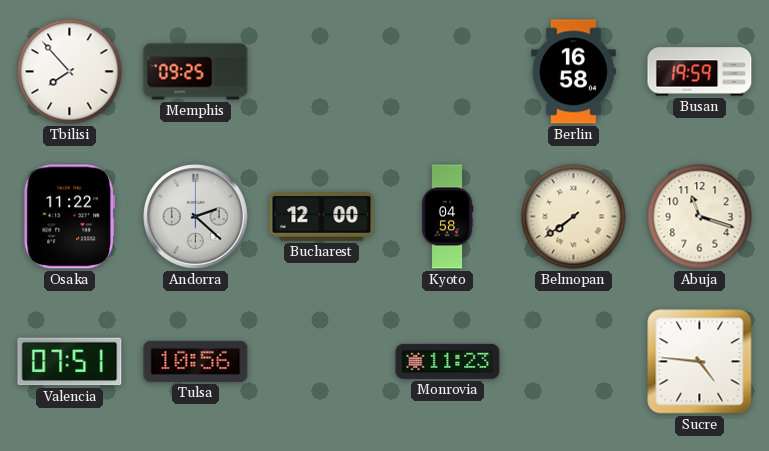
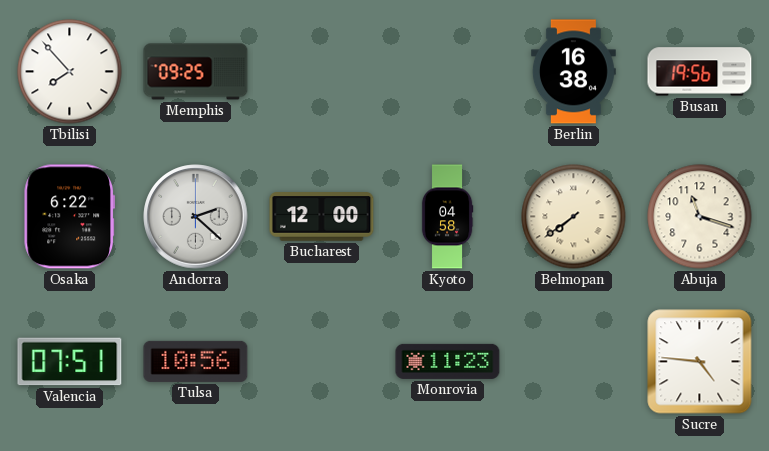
Berlin: 16:58 -> 16:38
Busan: 19:59 -> 19:56
Osaka: 11:22 -> 6:22
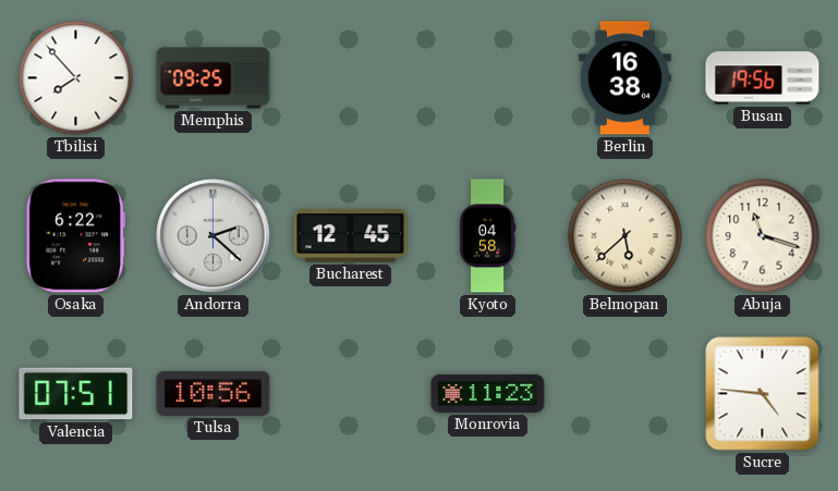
Bucharest: 12:00 -> 12:45
Belmopan: 7:39 -> 5:38
